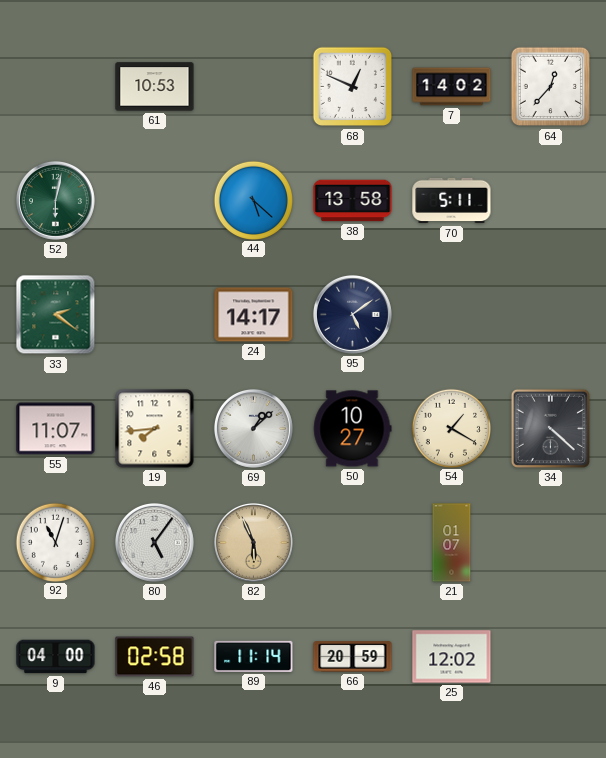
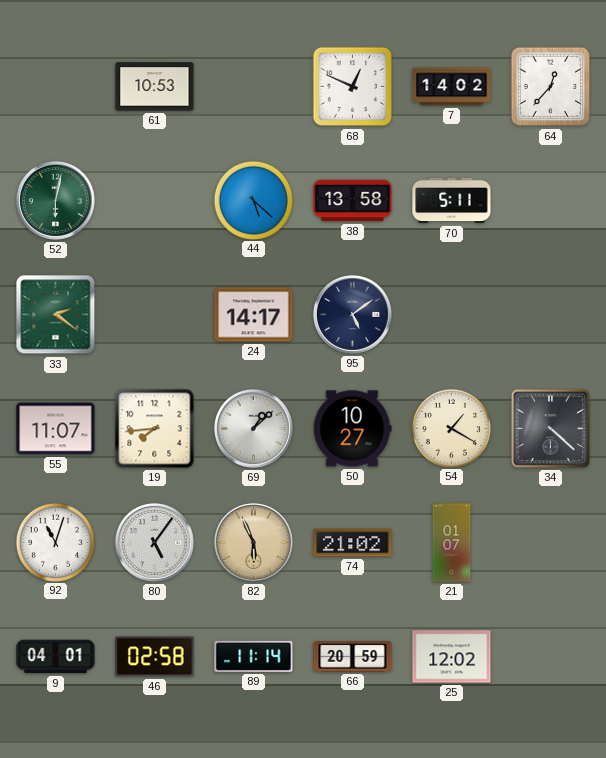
74: none -> 21:02
9: 04:00 -> 04:01
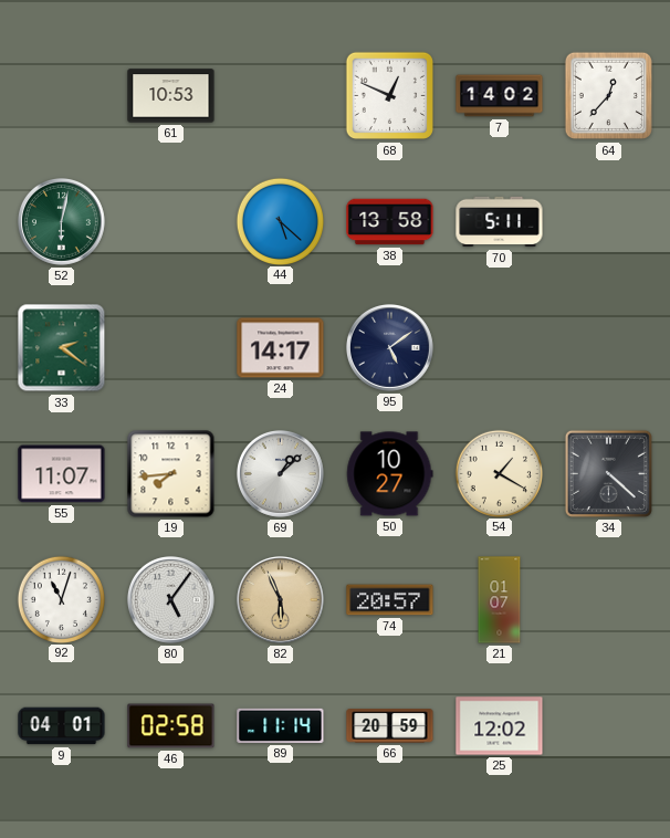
74: 21:02 -> 20:57
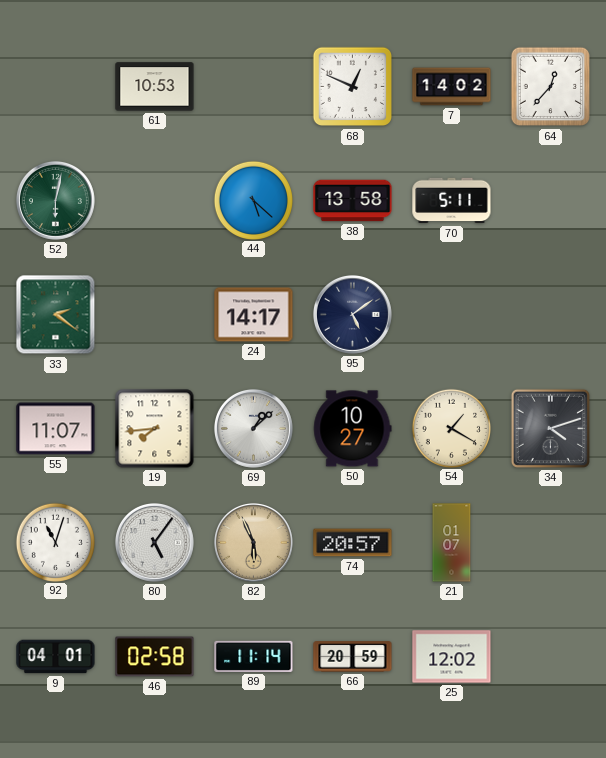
34: 4:22 -> 4:12
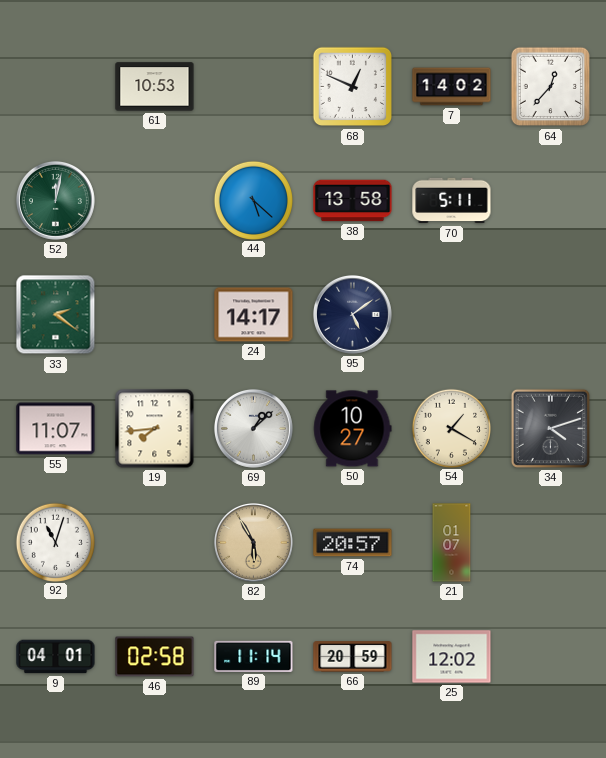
52: 6:02 -> 12:02
80: 5:06 -> none
82: 5:56 -> 5:55
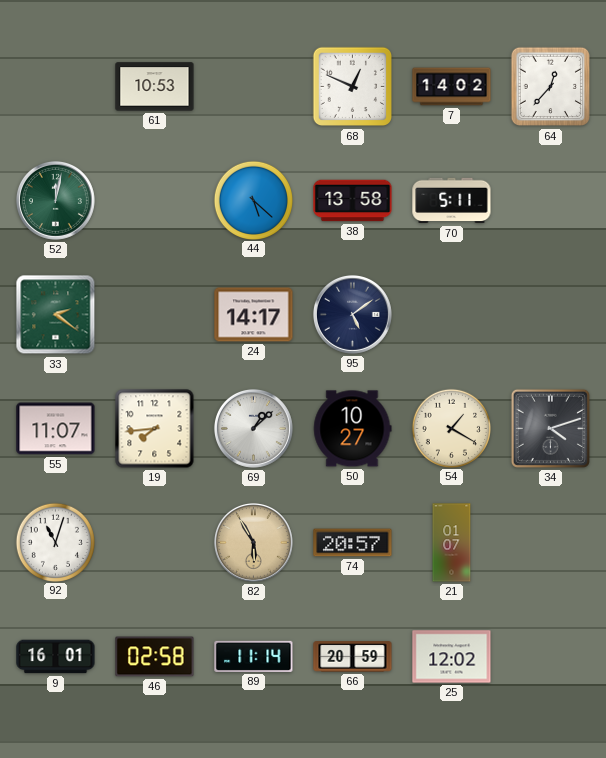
9: 04:01 -> 16:01
